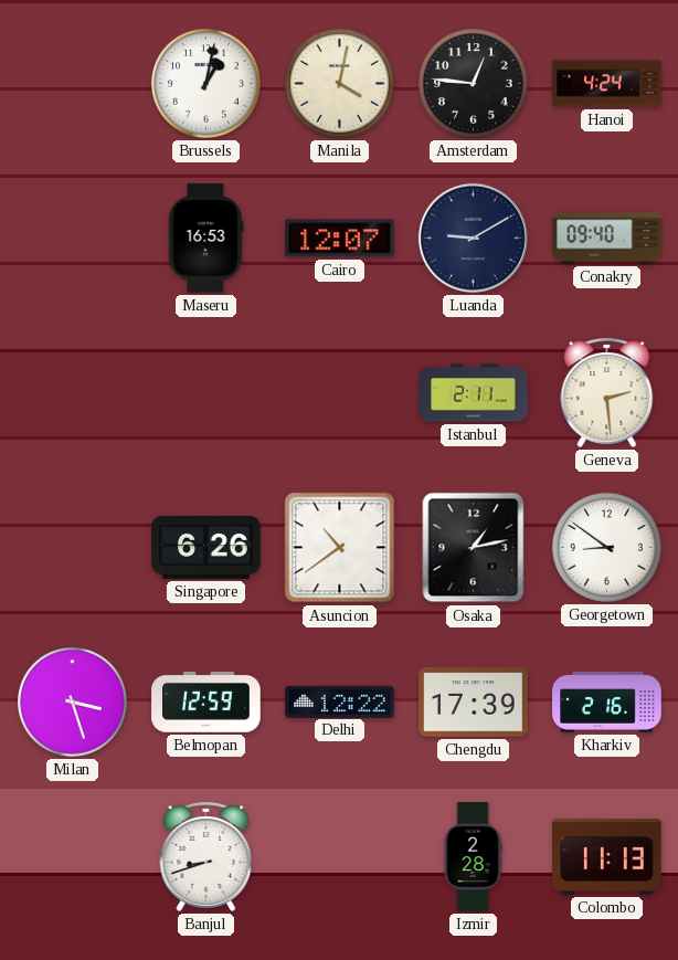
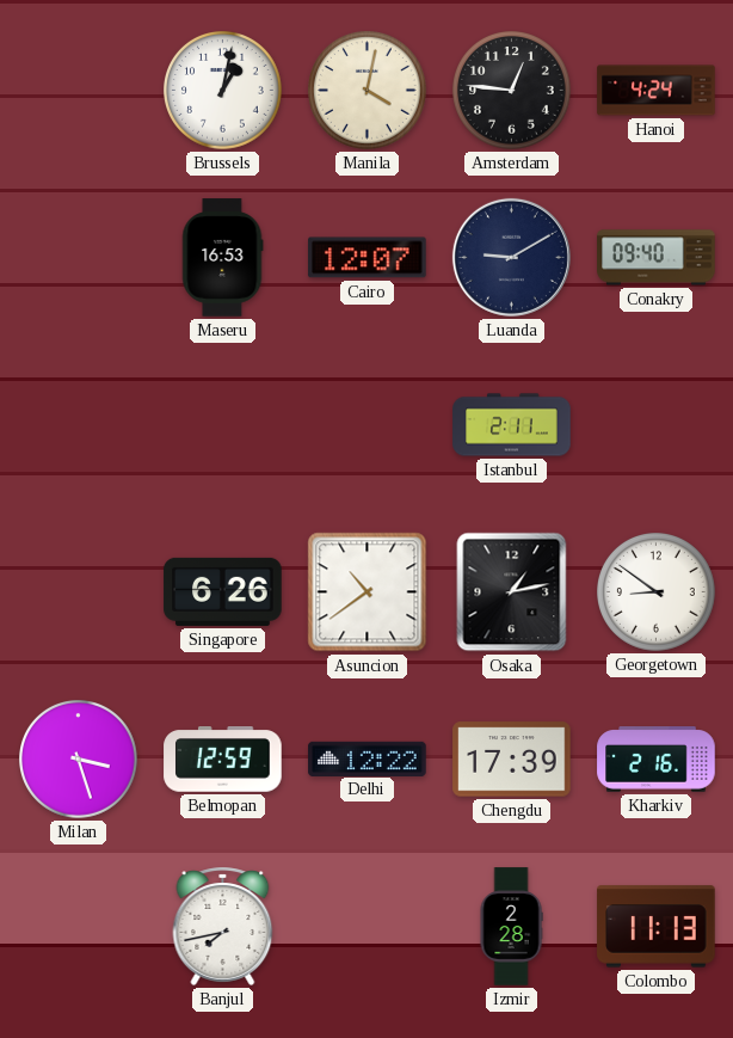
Geneva: 2:29 -> none
Banjul: 8:42 -> 7:43
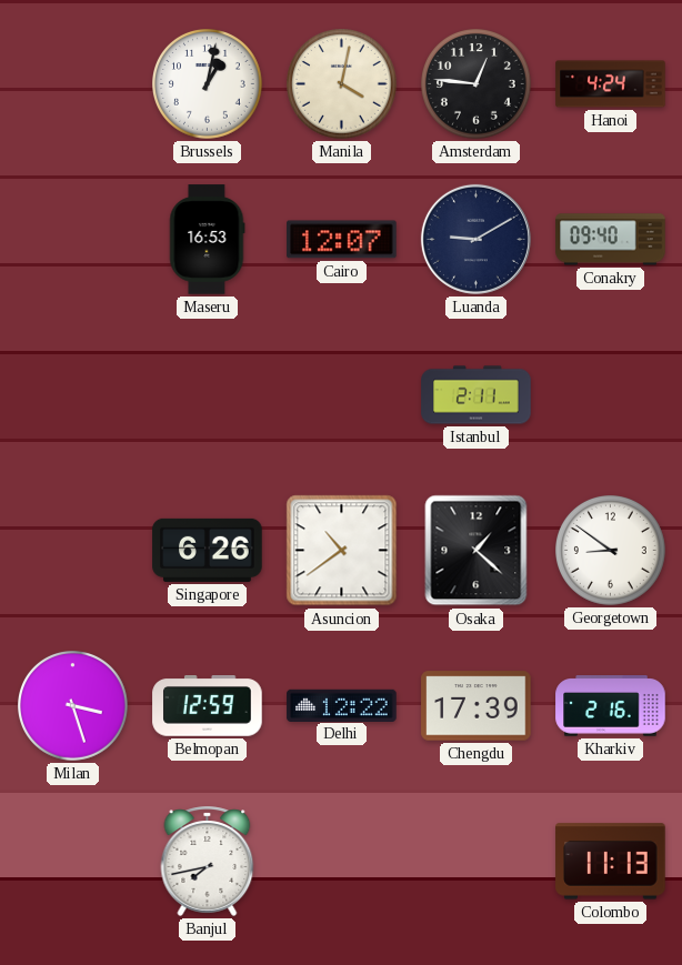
Osaka: 1:13 -> 1:22
Izmir: 2:28 -> none
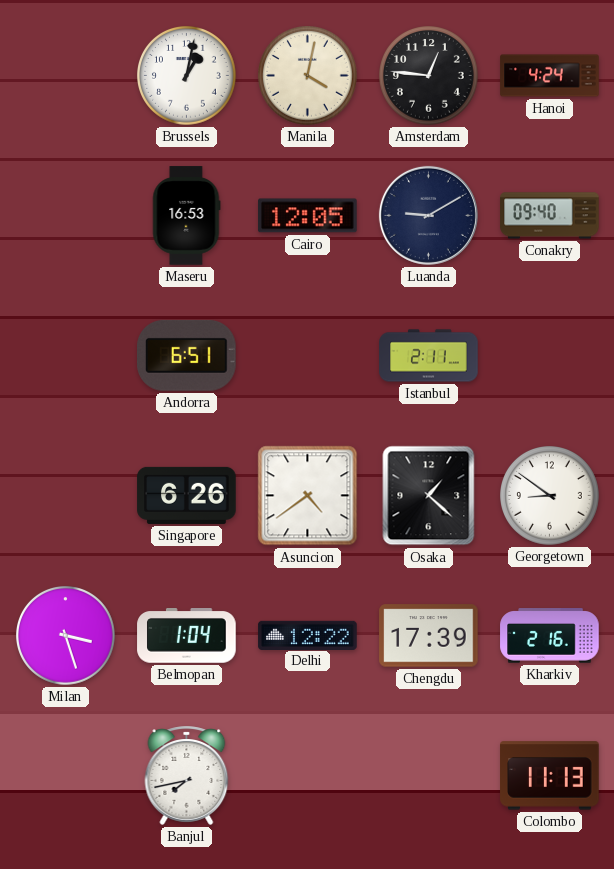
Cairo: 12:07 -> 12:05
Andorra: none -> 6:51
Asuncion: 10:39 -> 4:39
Belmopan: 12:59 -> 1:04
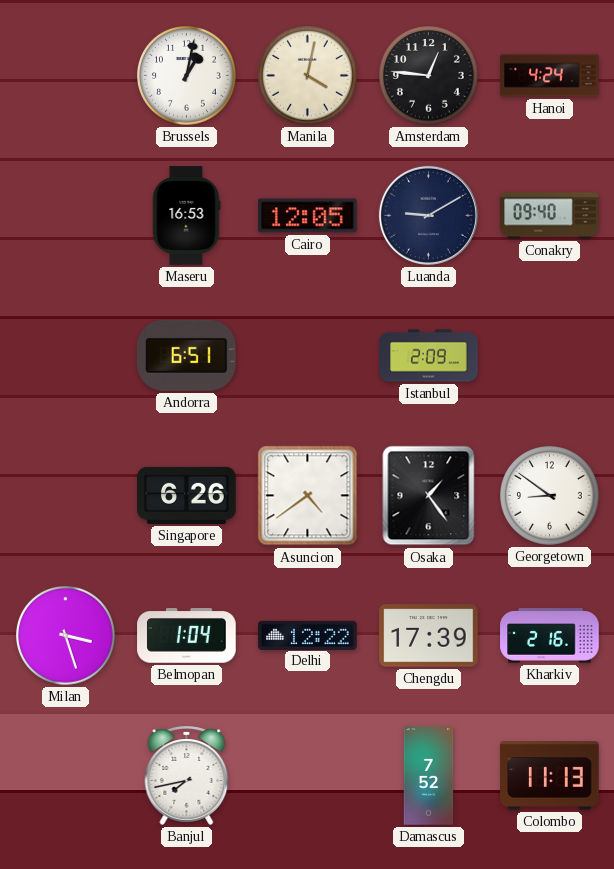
Istanbul: 2:11 -> 2:09
Osaka: 1:22 -> 1:24
Damascus: none -> 7:52
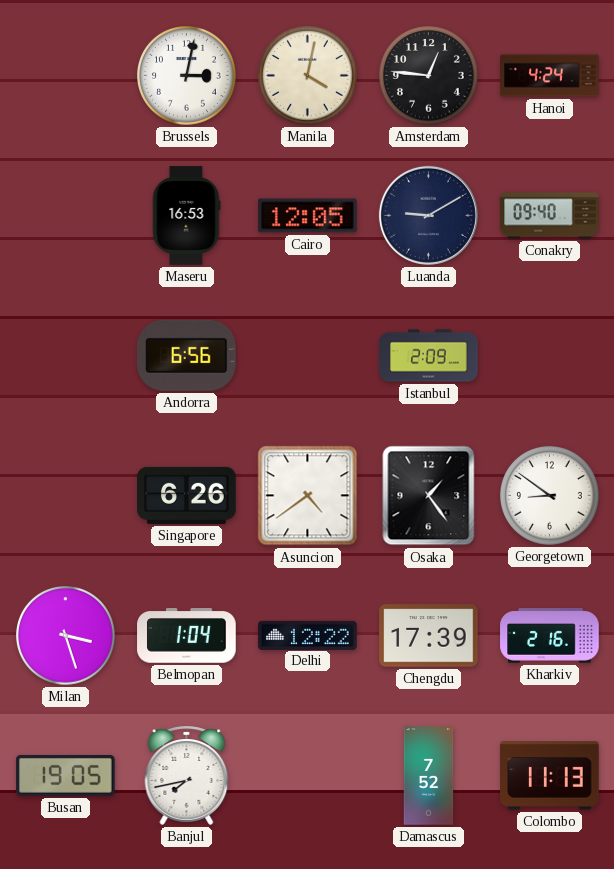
Brussels: 1:02 -> 3:02
Andorra: 6:51 -> 6:56
Busan: none -> 19:05
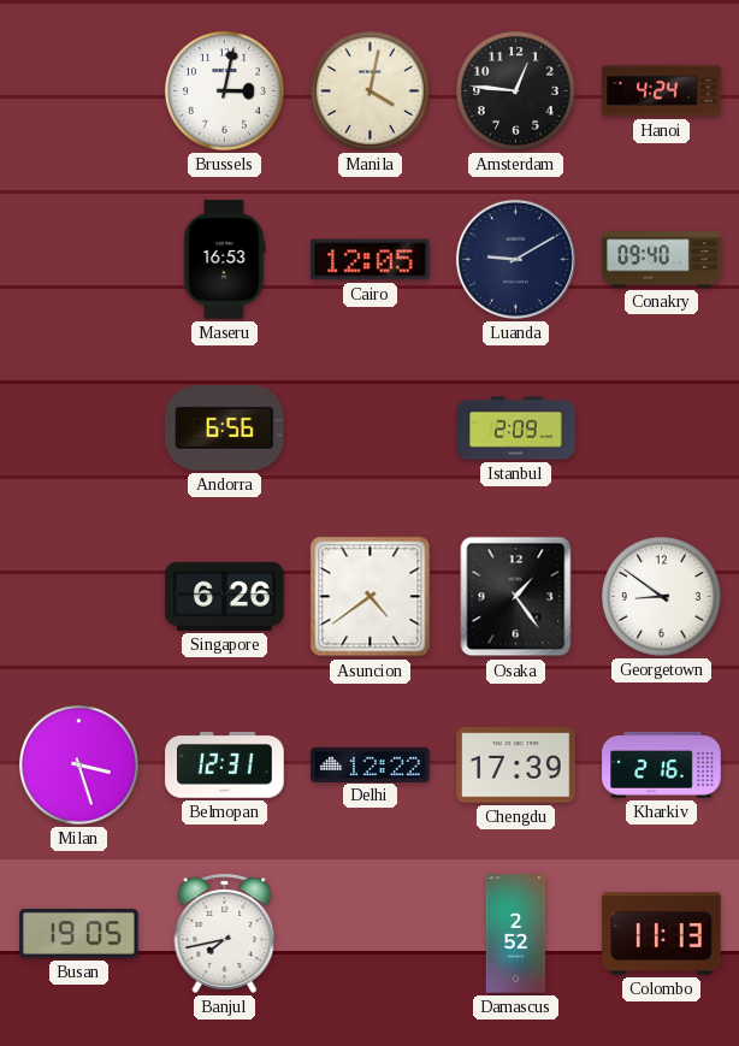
Belmopan: 1:04 -> 12:31
Damascus: 7:52 -> 2:52
